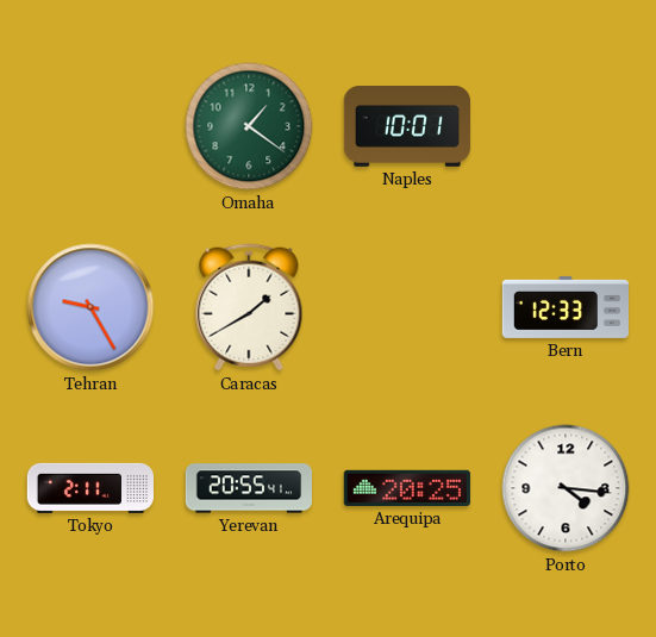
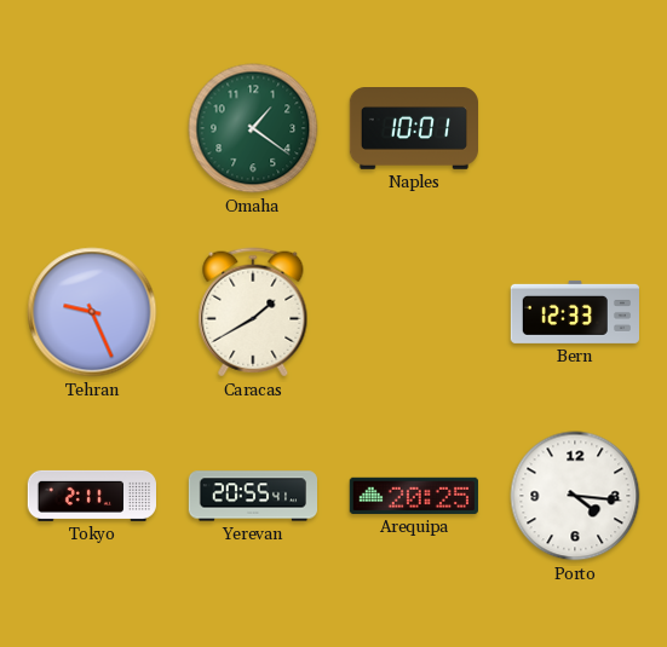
Tehran: 9:25 -> 9:26
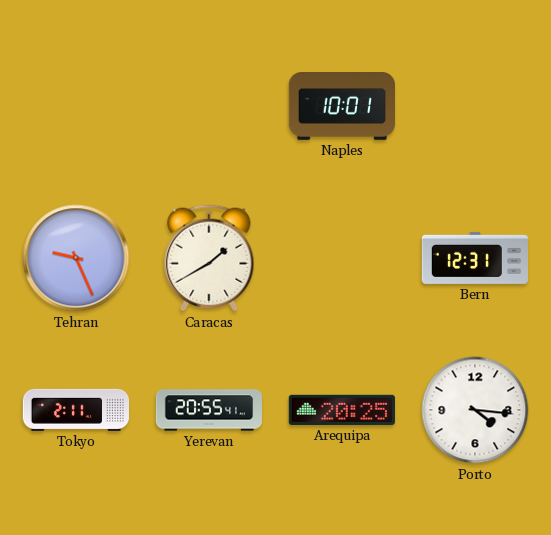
Omaha: 1:21 -> none
Bern: 12:33 -> 12:31
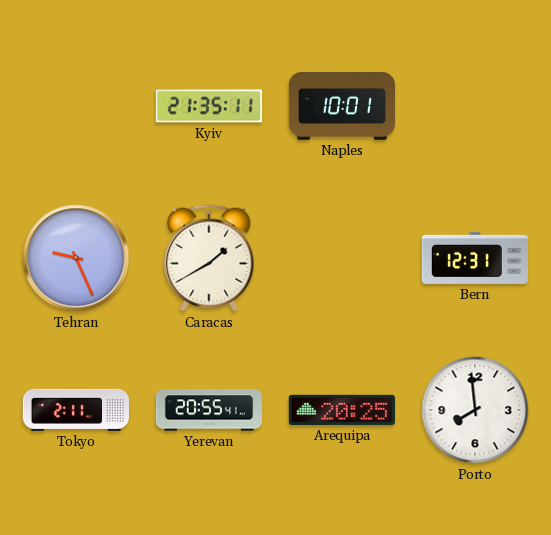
Kyiv: none -> 21:35
Porto: 4:16 -> 7:59
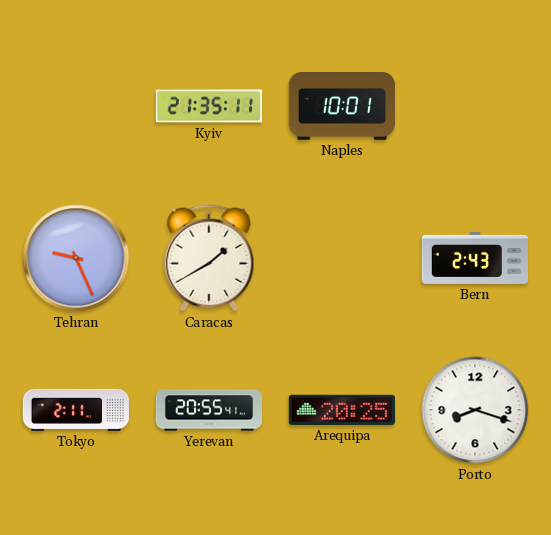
Bern: 12:31 -> 2:43
Porto: 7:59 -> 8:18
